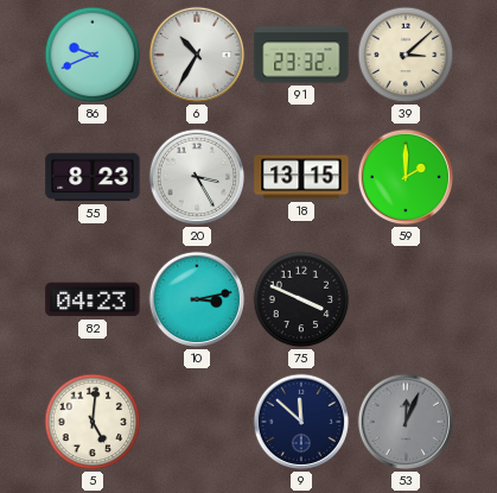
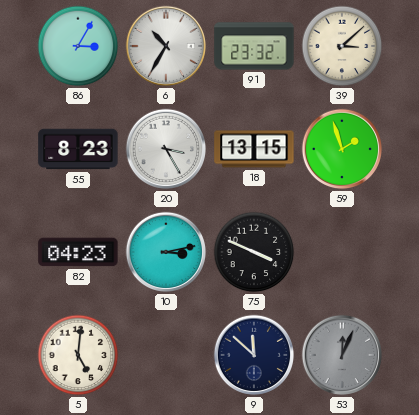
86: 9:41 -> 3:05
59: 2:00 -> 1:57
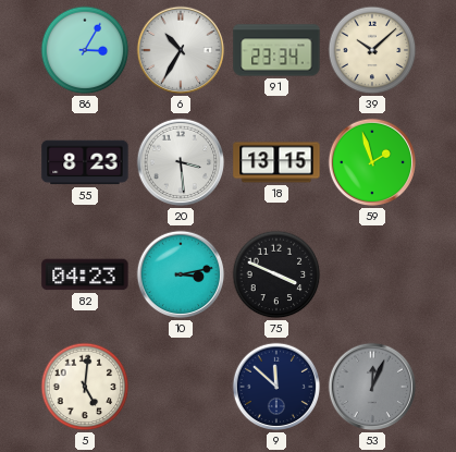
91: 23:32 -> 23:34
39: 3:08 -> 10:08
20: 3:25 -> 3:29
